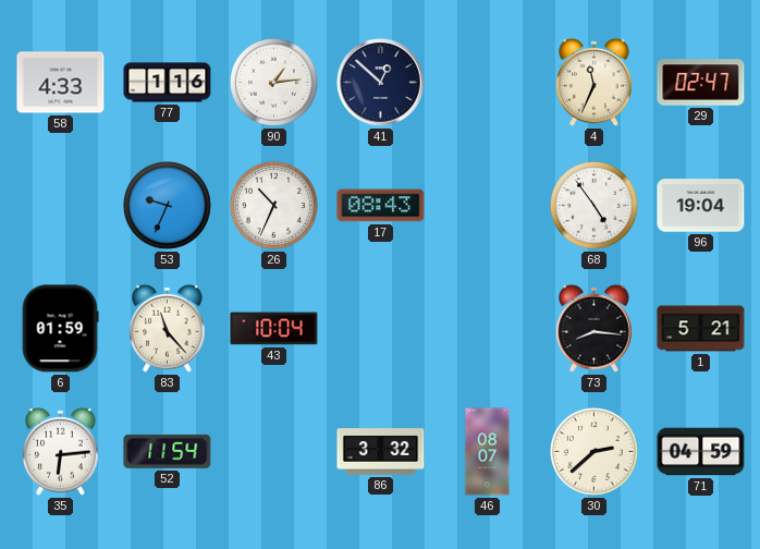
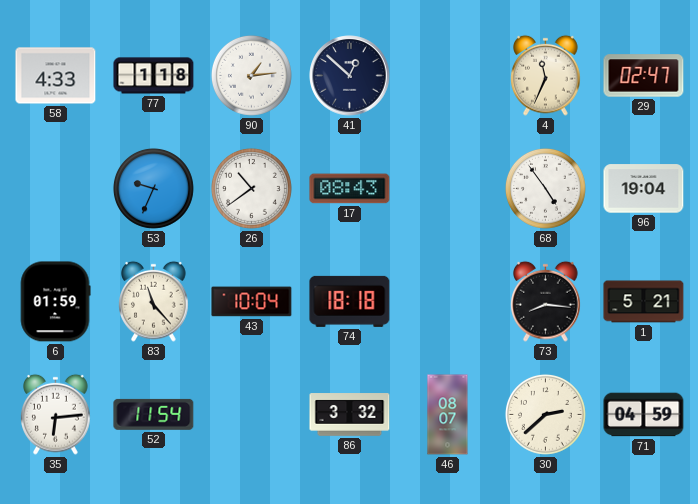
77: 1:16 -> 1:18
26: 10:34 -> 10:39
74: none -> 18:18
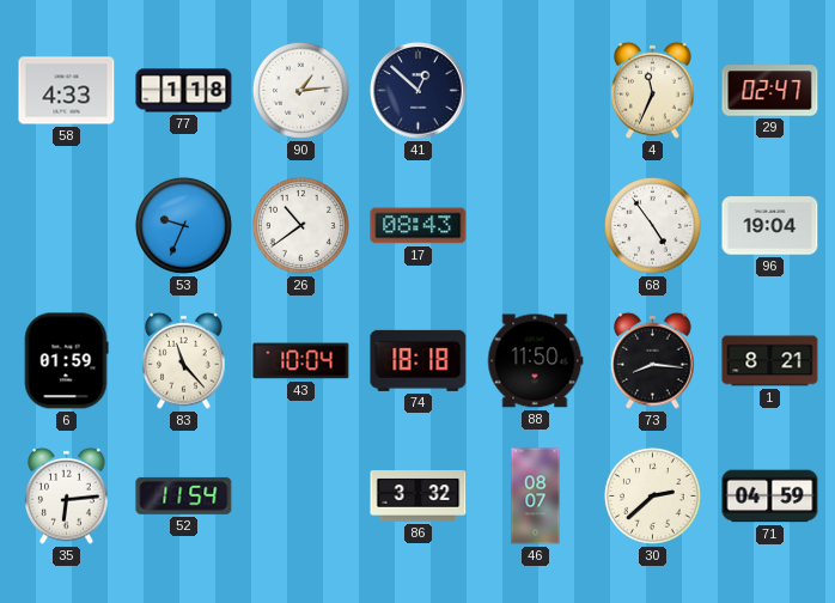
88: none -> 11:50
1: 5:21 -> 8:21
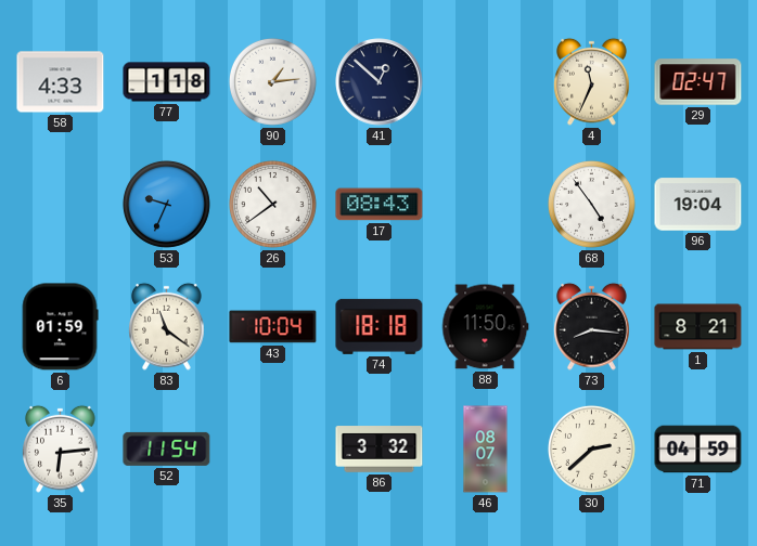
83: 11:23 -> 11:21
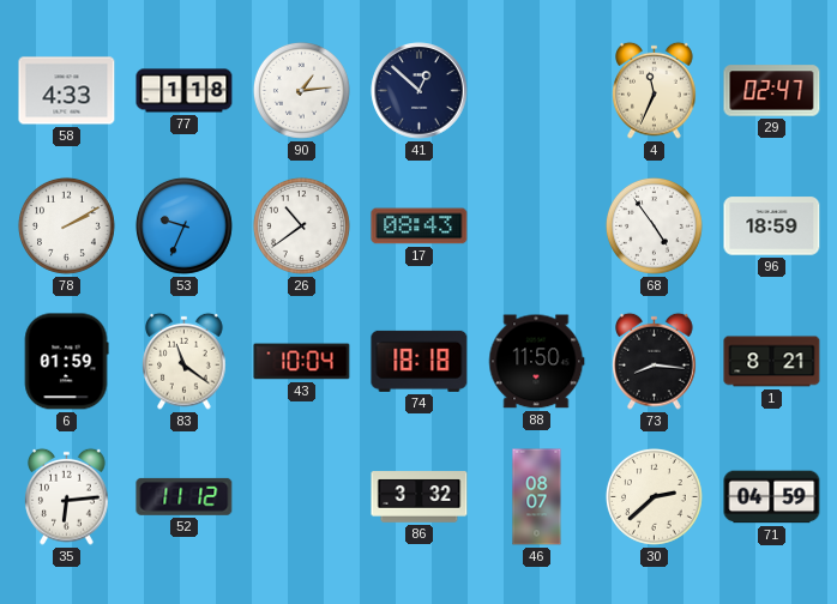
78: none -> 2:10
96: 19:04 -> 18:59
52: 11:54 -> 11:12
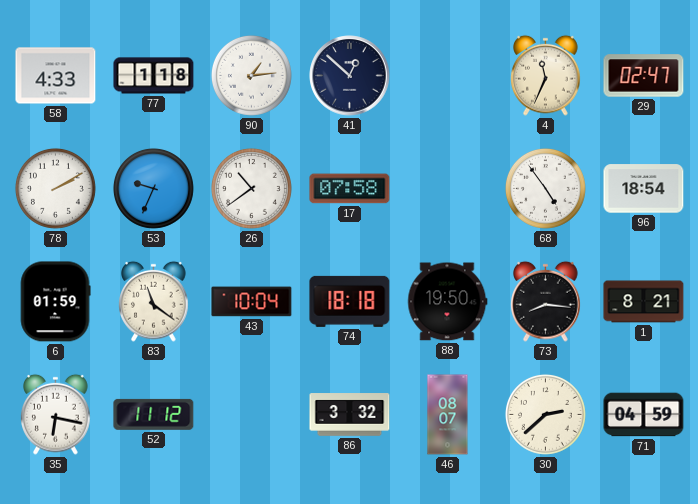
17: 08:43 -> 07:58
96: 18:59 -> 18:54
88: 11:50 -> 19:50
35: 6:14 -> 6:17
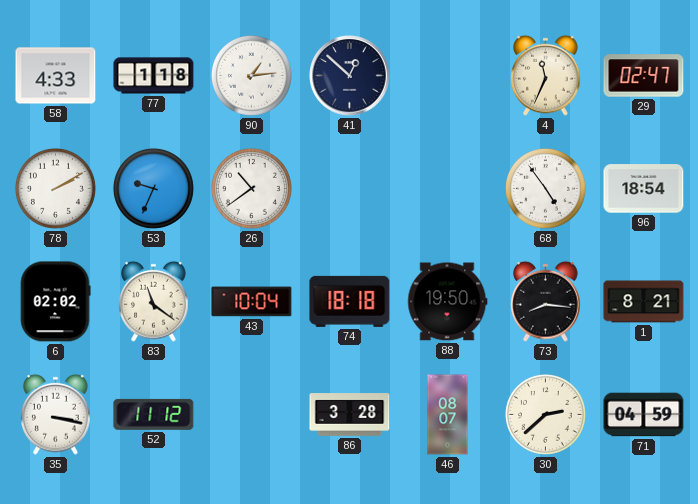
17: 07:58 -> none
6: 01:59 -> 02:02
35: 6:17 -> 3:17
86: 3:32 -> 3:28
